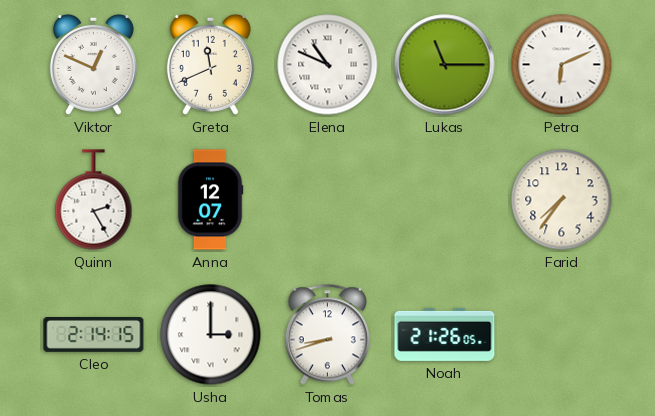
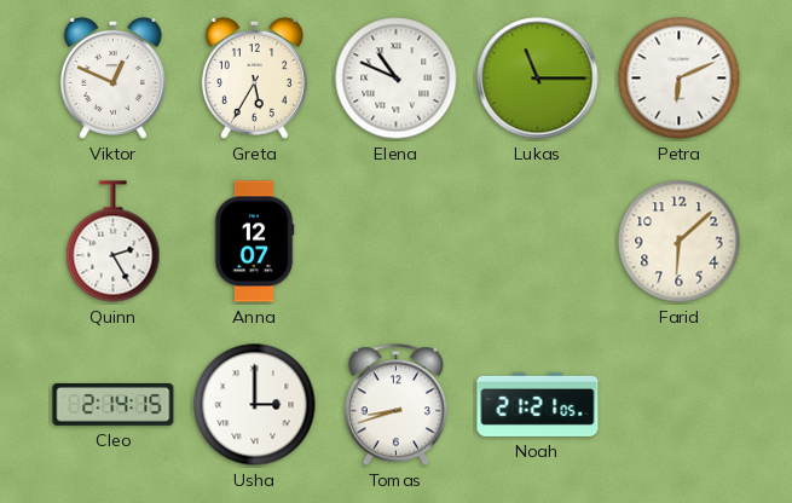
Greta: 11:41 -> 5:35
Farid: 7:36 -> 6:08
Noah: 21:26 -> 21:21
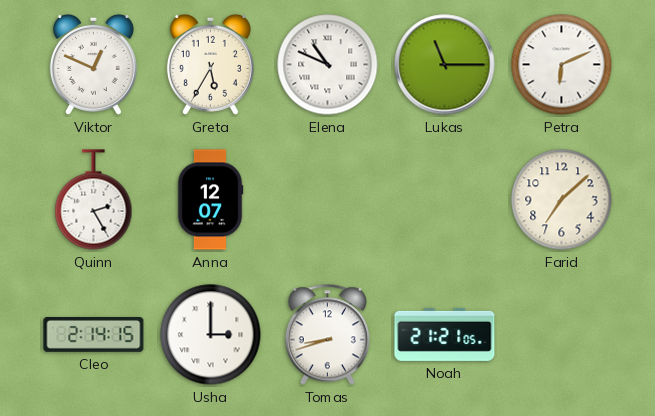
Farid: 6:08 -> 7:08
